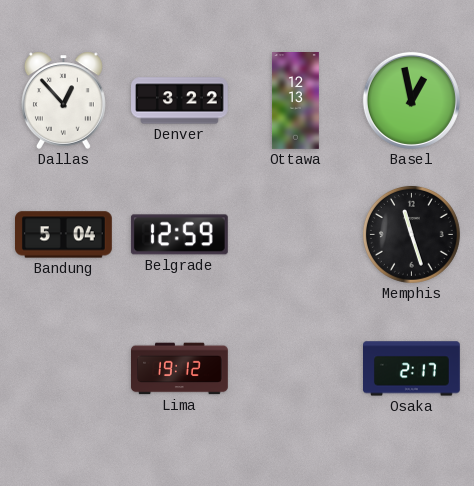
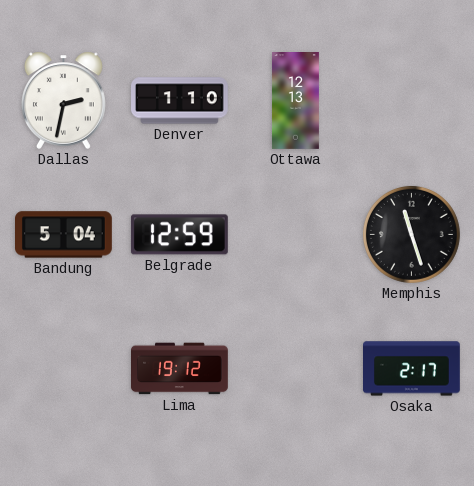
Dallas: 12:53 -> 2:32
Denver: 3:22 -> 1:10
Basel: 12:58 -> none
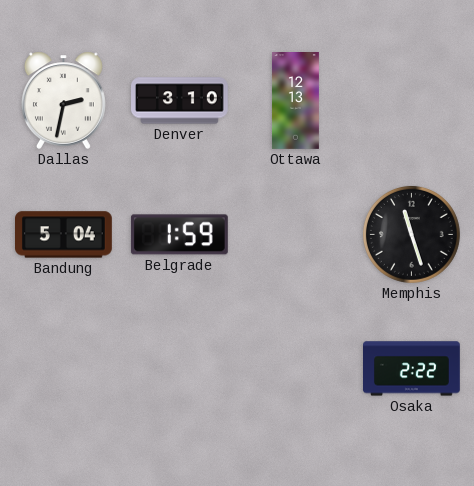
Denver: 1:10 -> 3:10
Belgrade: 12:59 -> 1:59
Lima: 19:12 -> none
Osaka: 2:17 -> 2:22
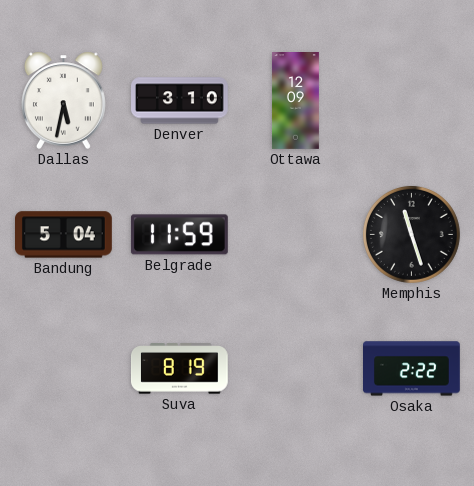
Dallas: 2:32 -> 5:32
Ottawa: 12:13 -> 12:09
Belgrade: 1:59 -> 11:59
Suva: none -> 8:19
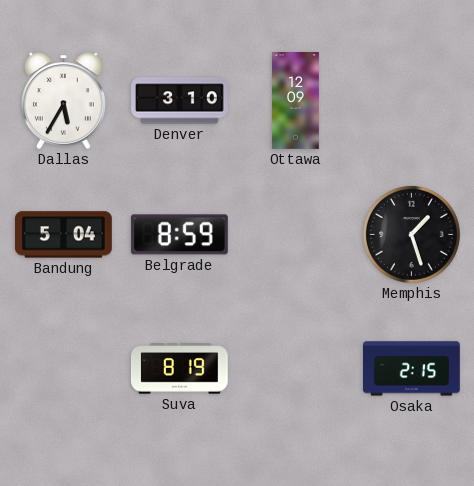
Dallas: 5:32 -> 5:35
Belgrade: 11:59 -> 8:59
Memphis: 11:27 -> 1:27
Osaka: 2:22 -> 2:15
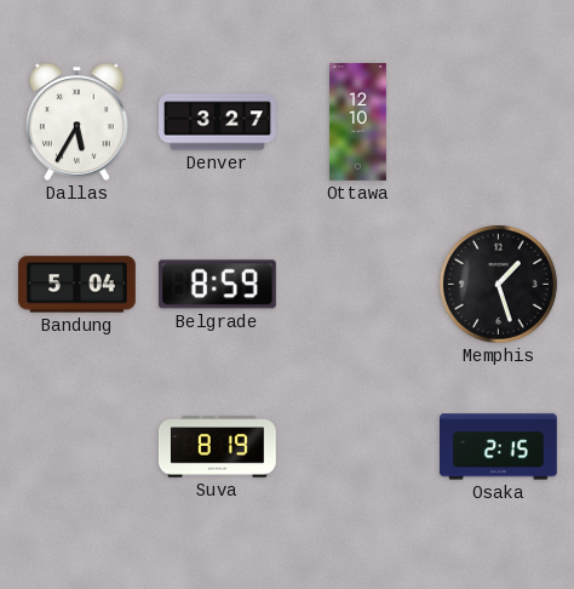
Denver: 3:10 -> 3:27
Ottawa: 12:09 -> 12:10
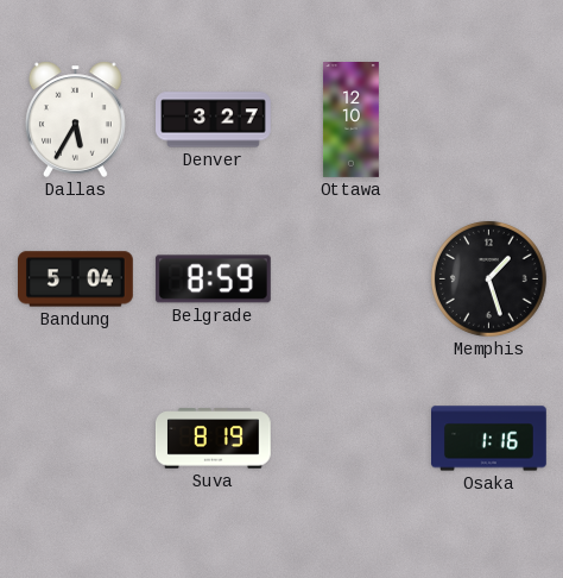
Osaka: 2:15 -> 1:16
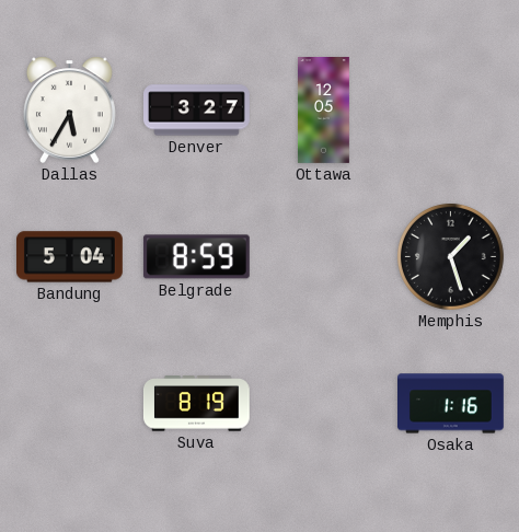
Ottawa: 12:10 -> 12:05
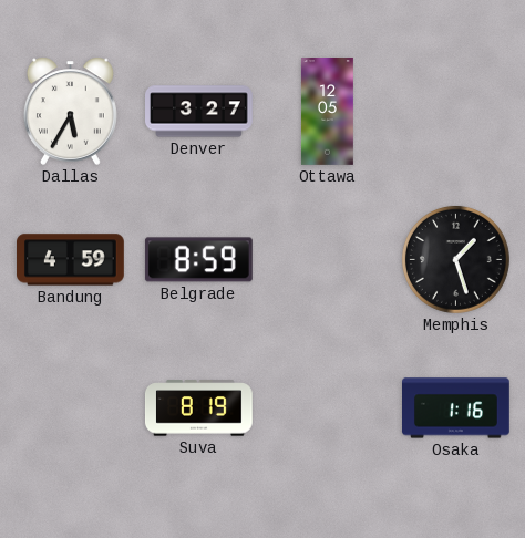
Bandung: 5:04 -> 4:59
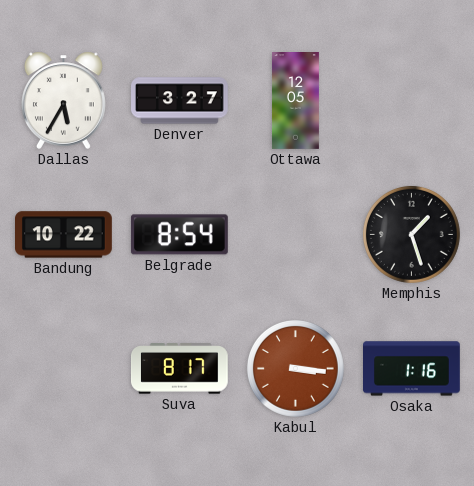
Bandung: 4:59 -> 10:22
Belgrade: 8:59 -> 8:54
Suva: 8:19 -> 8:17
Kabul: none -> 3:16
